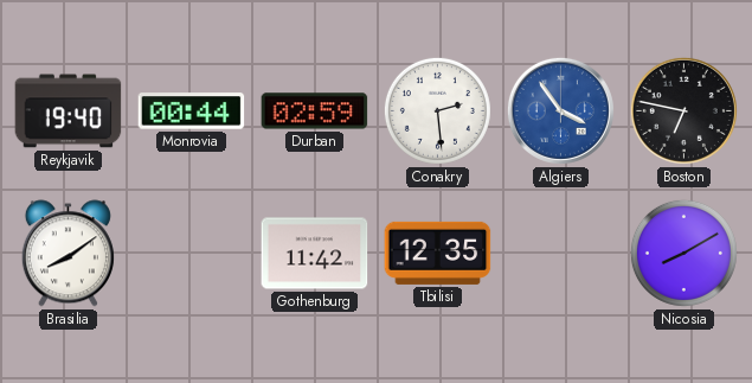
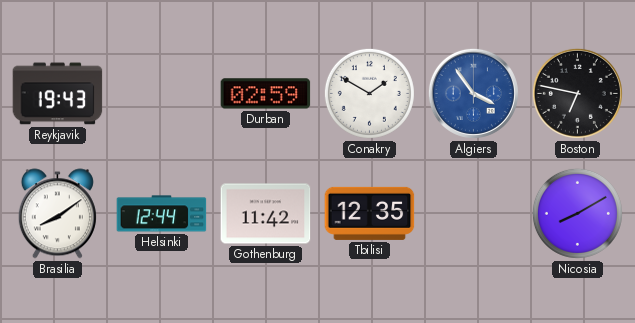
Reykjavik: 19:40 -> 19:43
Monrovia: 00:44 -> none
Conakry: 2:29 -> 1:50
Helsinki: none -> 12:44
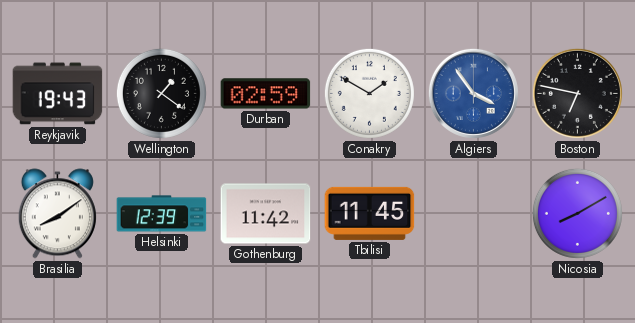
Wellington: none -> 1:21
Helsinki: 12:44 -> 12:39
Tbilisi: 12:35 -> 11:45
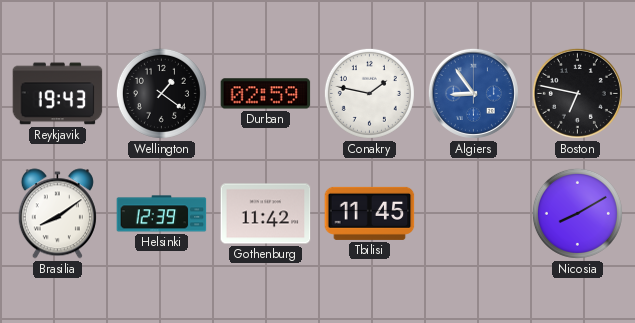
Conakry: 1:50 -> 1:47
Algiers: 3:54 -> 8:54
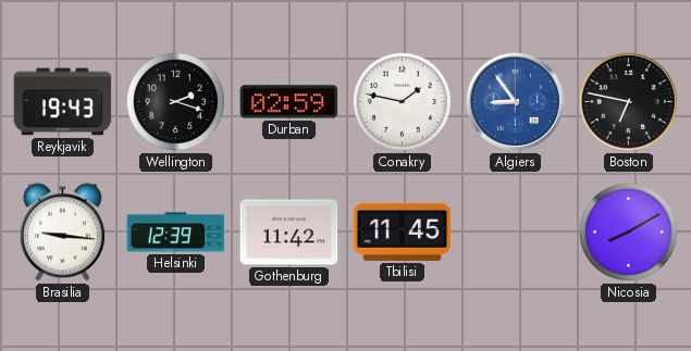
Wellington: 1:21 -> 2:18
Brasilia: 8:09 -> 9:16
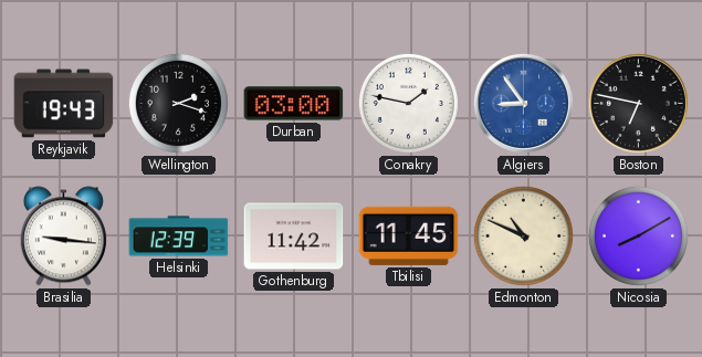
Durban: 02:59 -> 03:00
Edmonton: none -> 10:49
